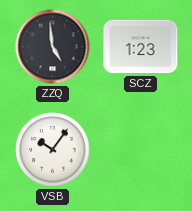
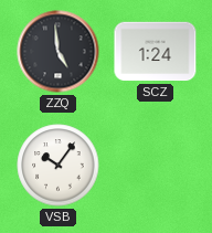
SCZ: 1:23 -> 1:24
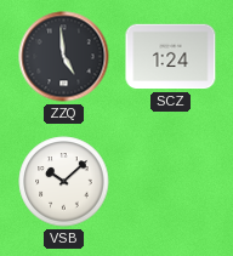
VSB: 10:06 -> 10:08
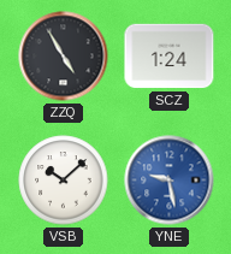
ZZQ: 4:59 -> 4:55
YNE: none -> 9:28
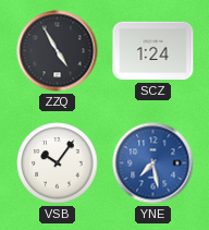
VSB: 10:08 -> 10:06
YNE: 9:28 -> 7:28
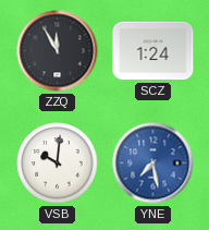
ZZQ: 4:55 -> 11:55
VSB: 10:06 -> 10:01
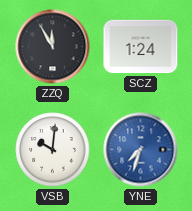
YNE: 7:28 -> 7:33
